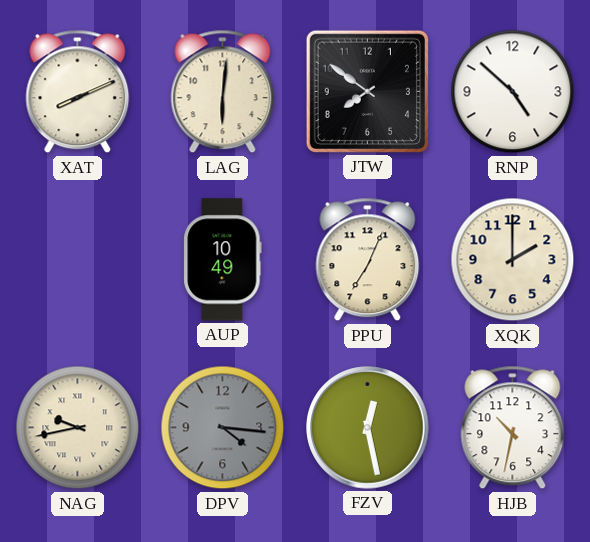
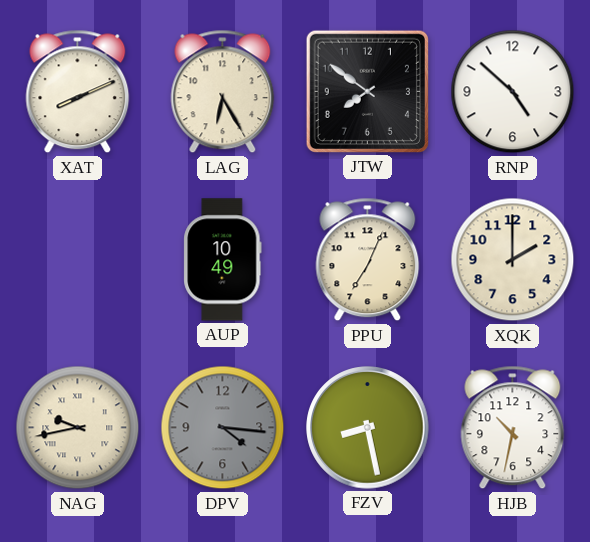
LAG: 6:01 -> 6:25
FZV: 12:28 -> 8:28
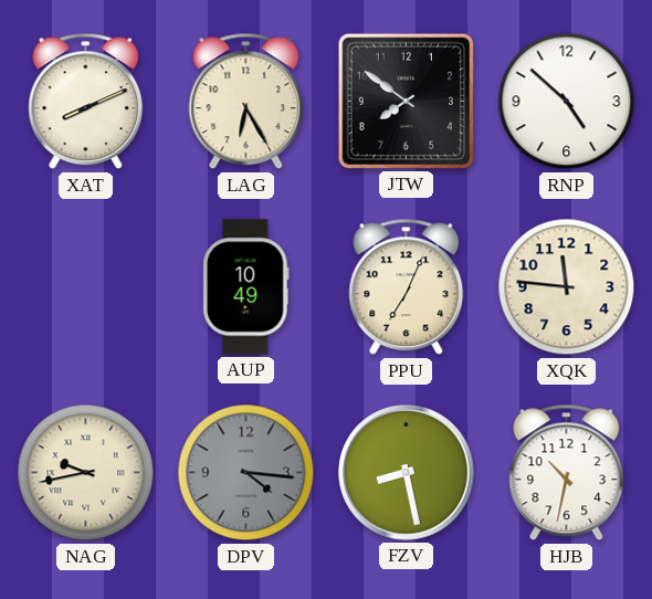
XQK: 2:00 -> 11:46
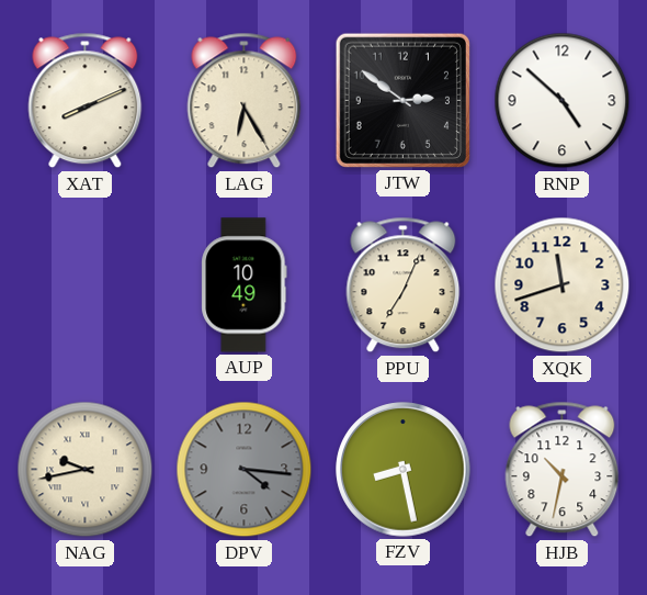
JTW: 7:51 -> 2:51
XQK: 11:46 -> 11:42
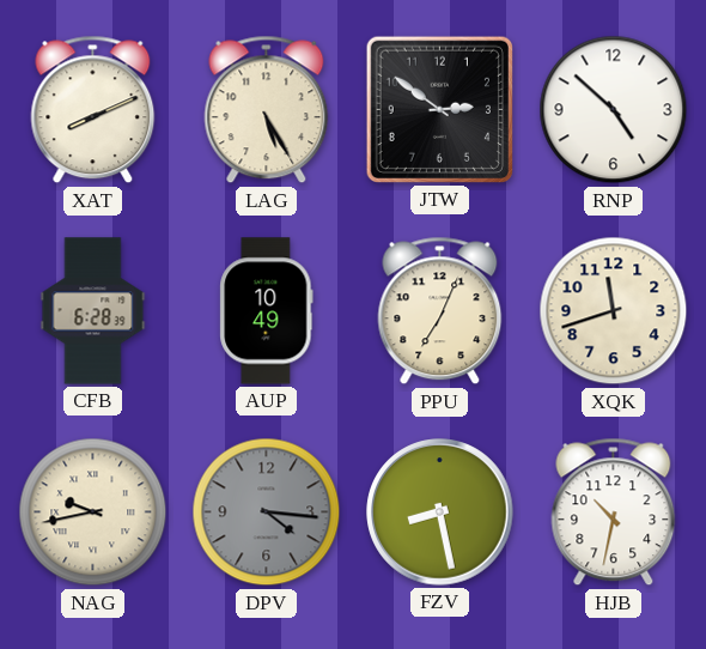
LAG: 6:25 -> 5:25
CFB: none -> 6:28
